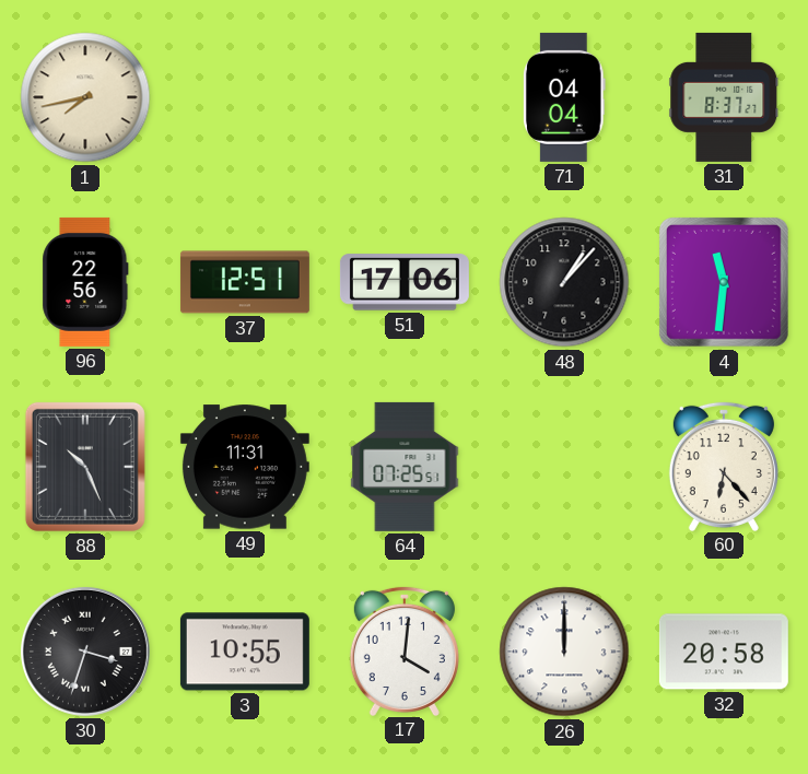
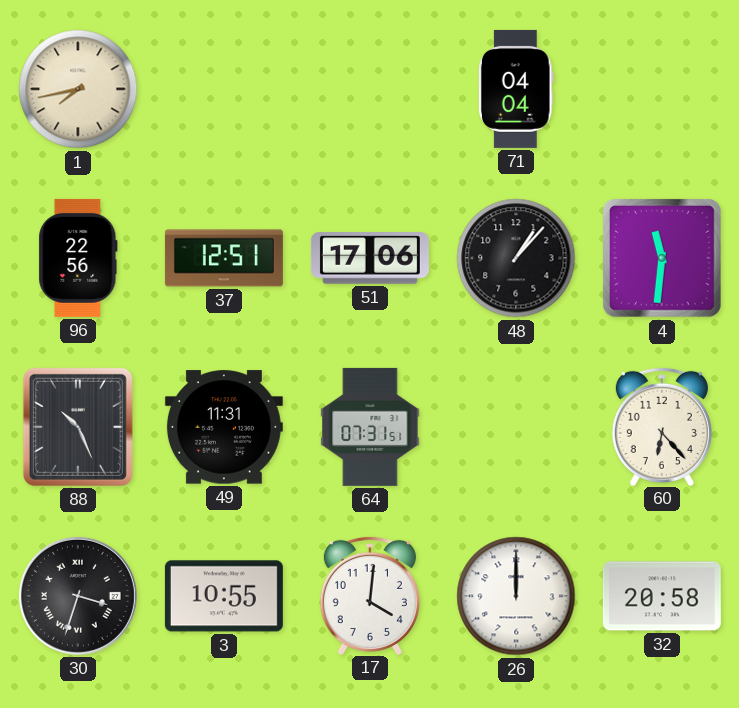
31: 8:37 -> none
64: 07:25 -> 07:31
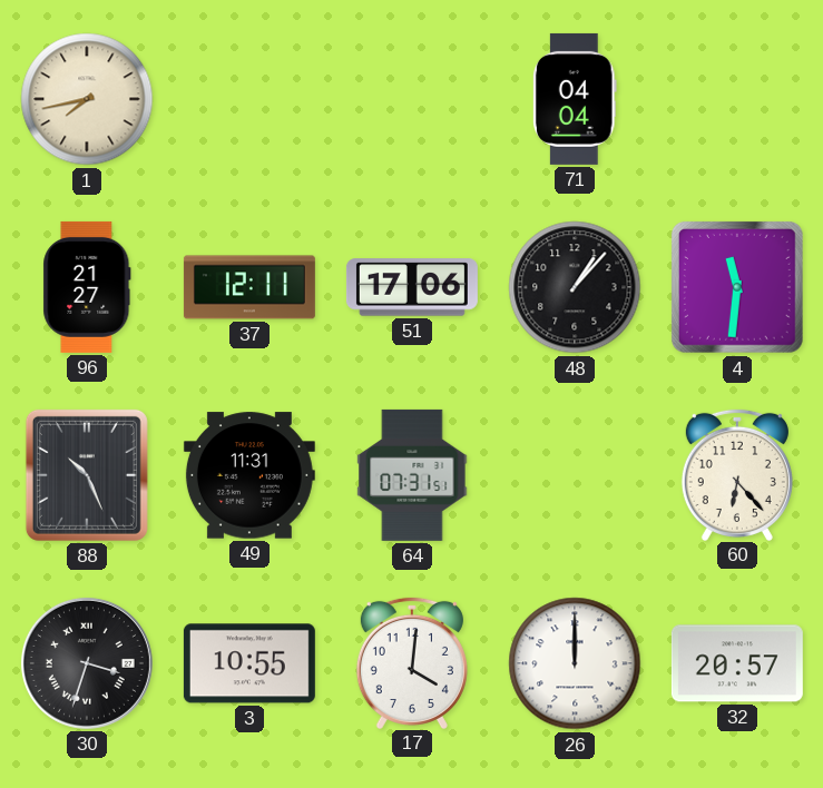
96: 22:56 -> 21:27
37: 12:51 -> 12:11
32: 20:58 -> 20:57
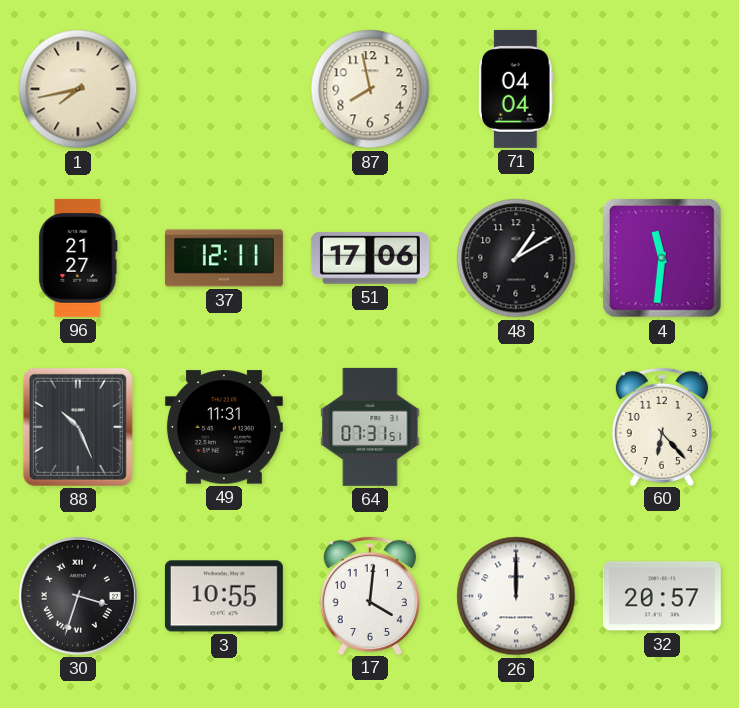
87: none -> 7:58
48: 1:07 -> 1:10
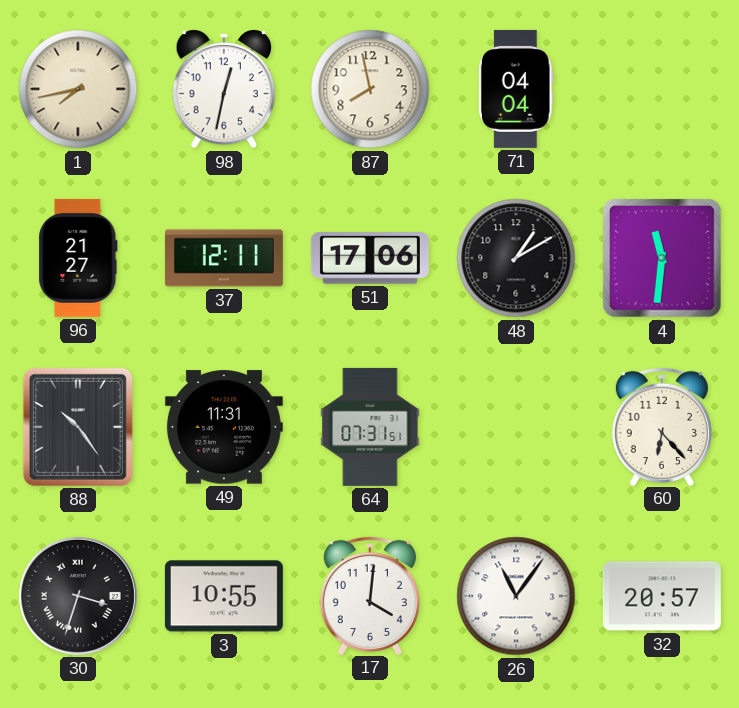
98: none -> 12:32
88: 10:26 -> 10:24
26: 12:00 -> 11:06
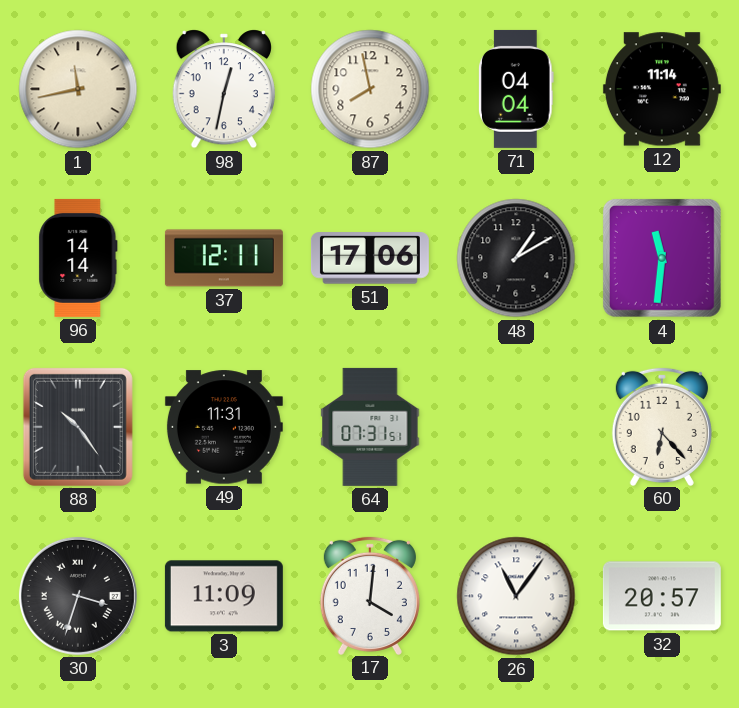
1: 7:43 -> 11:43
12: none -> 11:14
96: 21:27 -> 14:14
3: 10:55 -> 11:09
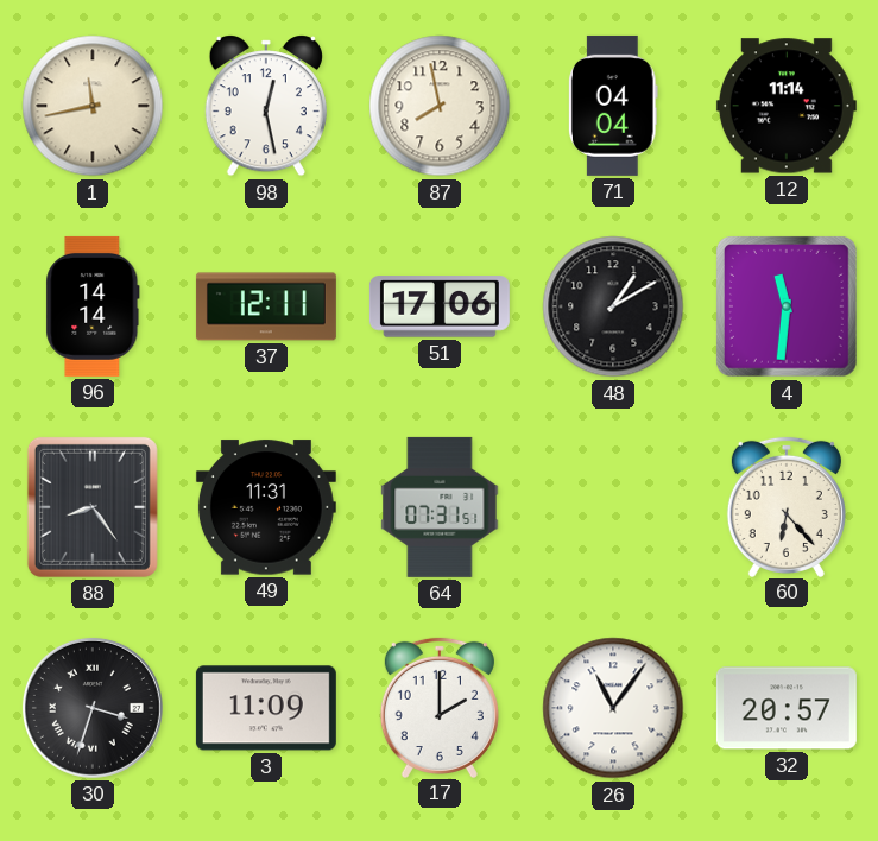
98: 12:32 -> 12:28
88: 10:24 -> 8:24
17: 4:01 -> 2:00
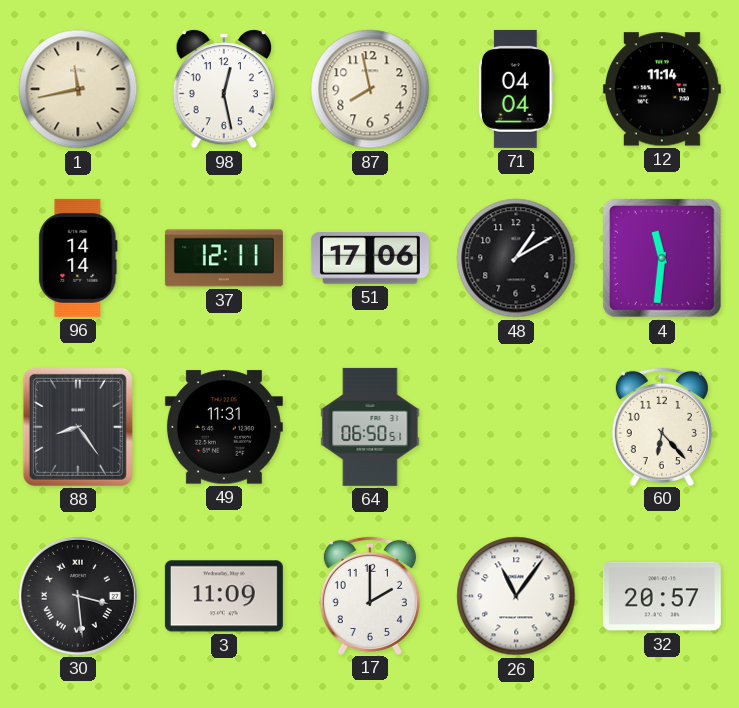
64: 07:31 -> 06:50
30: 3:33 -> 3:29
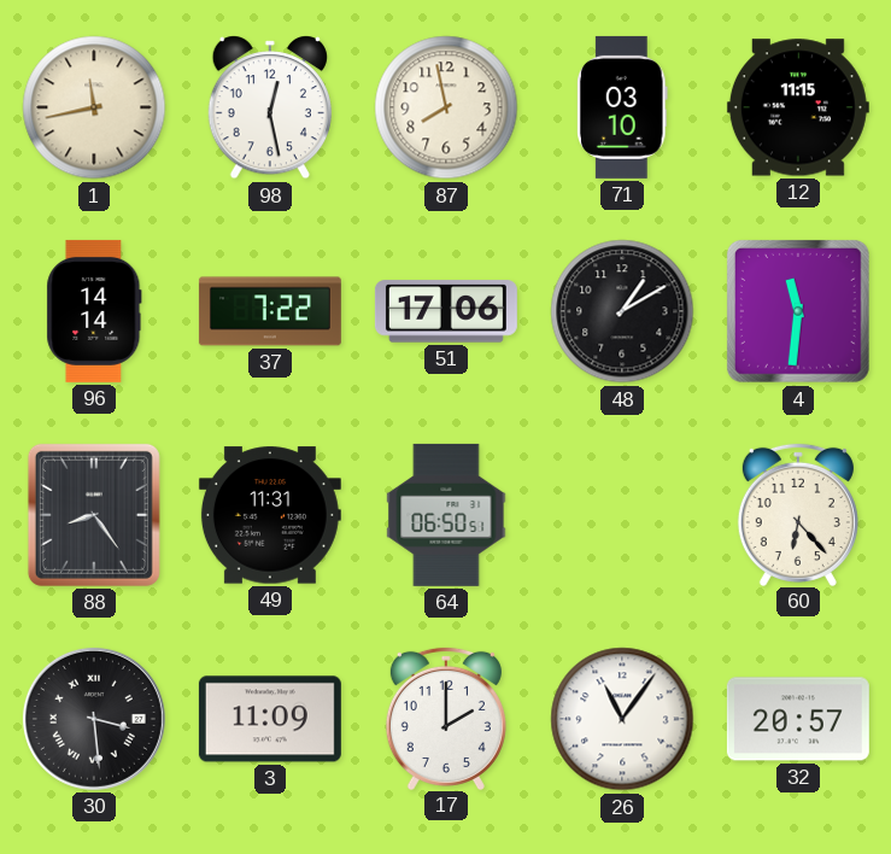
71: 04:04 -> 03:10
12: 11:14 -> 11:15
37: 12:11 -> 7:22
